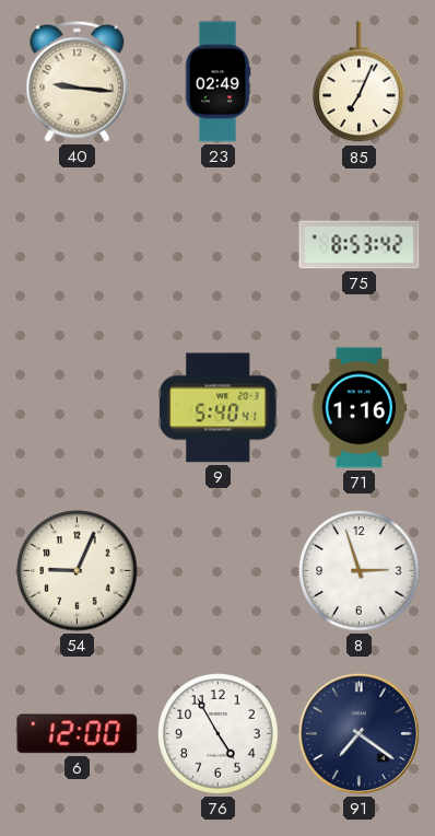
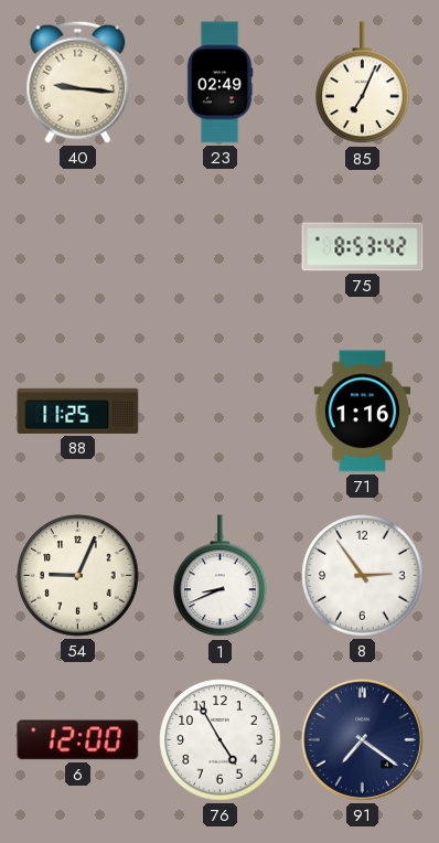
88: none -> 11:25
9: 5:40 -> none
1: none -> 8:41
8: 2:57 -> 2:54
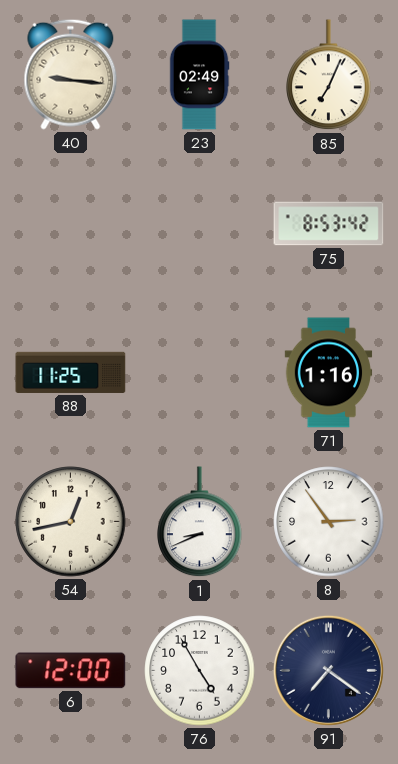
54: 9:04 -> 12:43
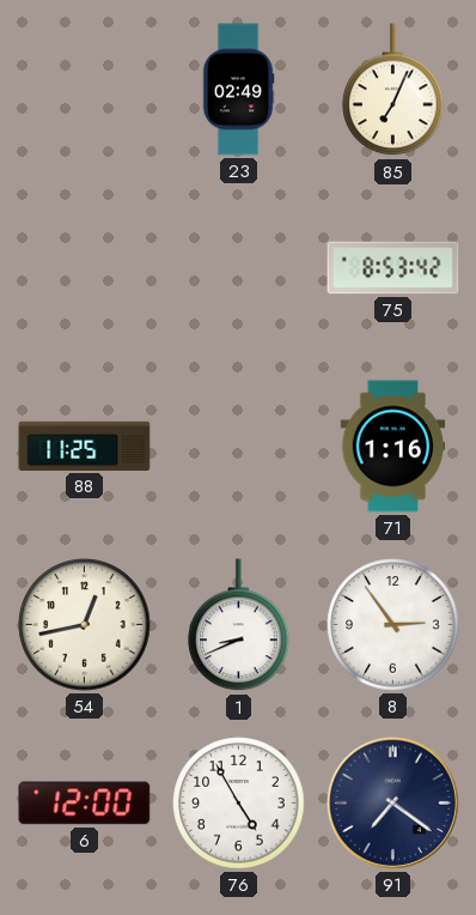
40: 9:16 -> none
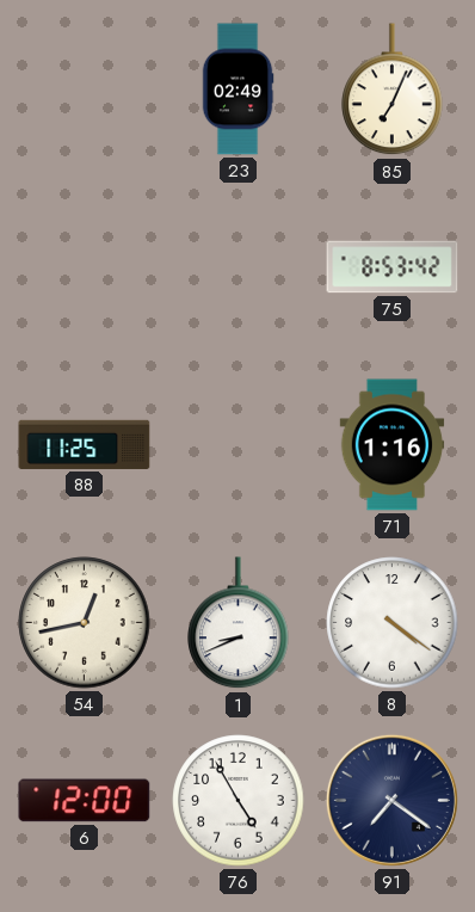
8: 2:54 -> 4:21
